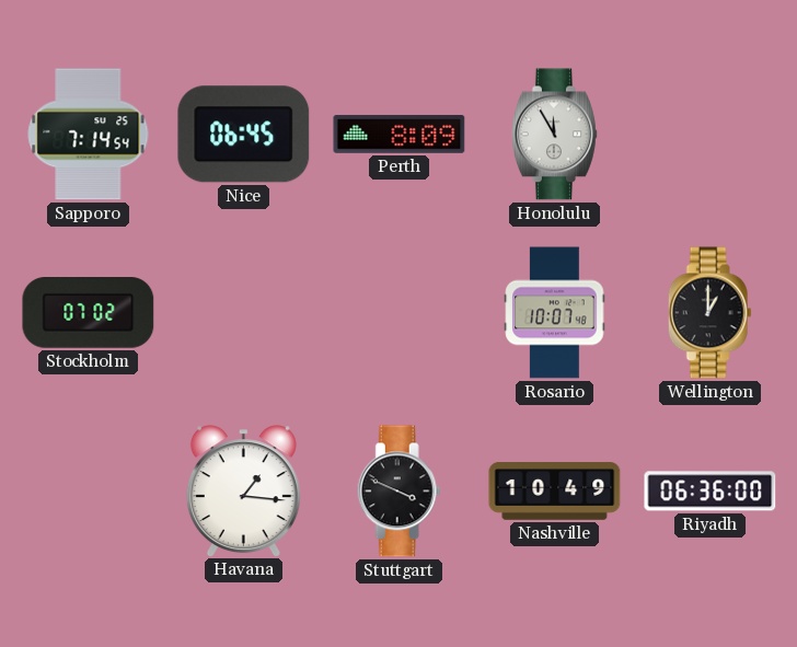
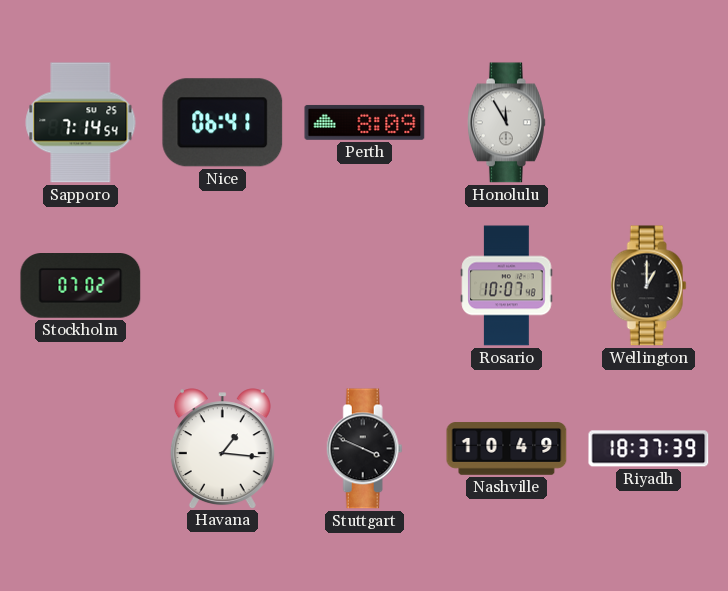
Nice: 06:45 -> 06:41
Riyadh: 06:36 -> 18:37
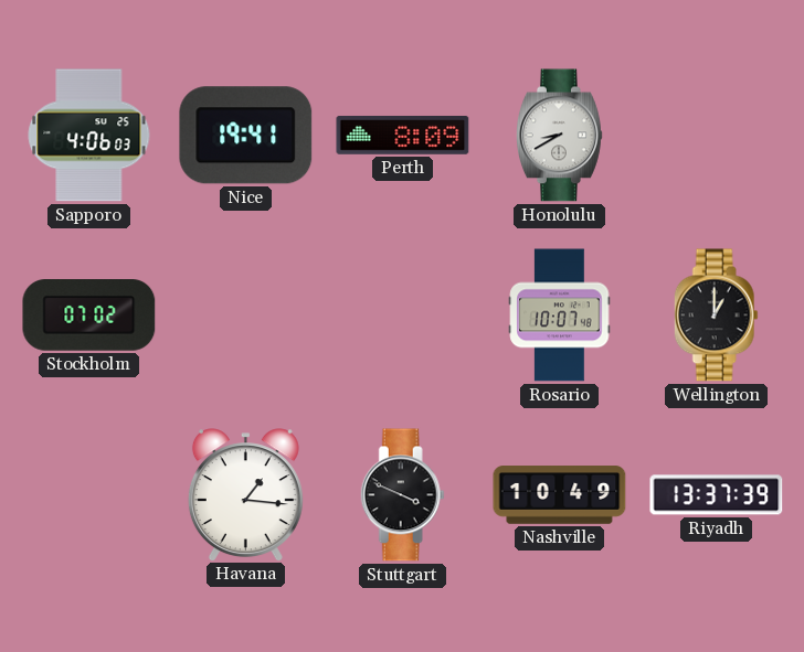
Sapporo: 7:14 -> 4:06
Nice: 06:41 -> 19:41
Honolulu: 11:55 -> 8:40
Riyadh: 18:37 -> 13:37
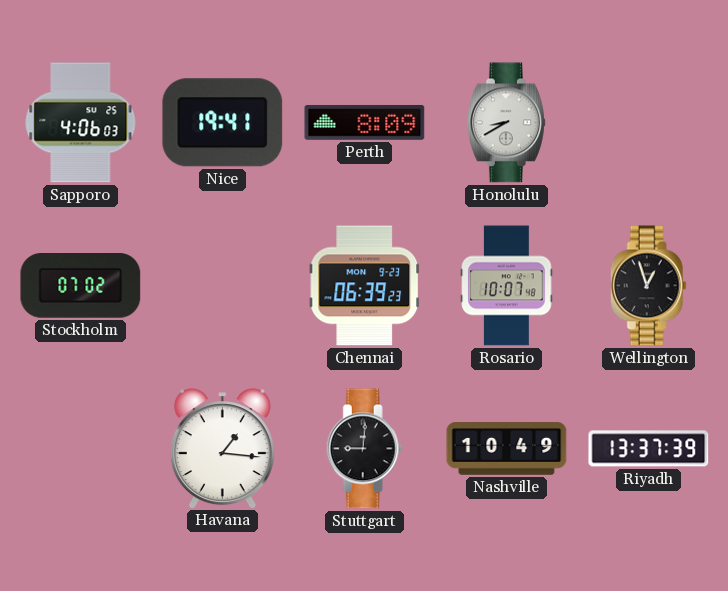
Chennai: none -> 06:39
Wellington: 1:00 -> 12:57
Stuttgart: 3:49 -> 9:01
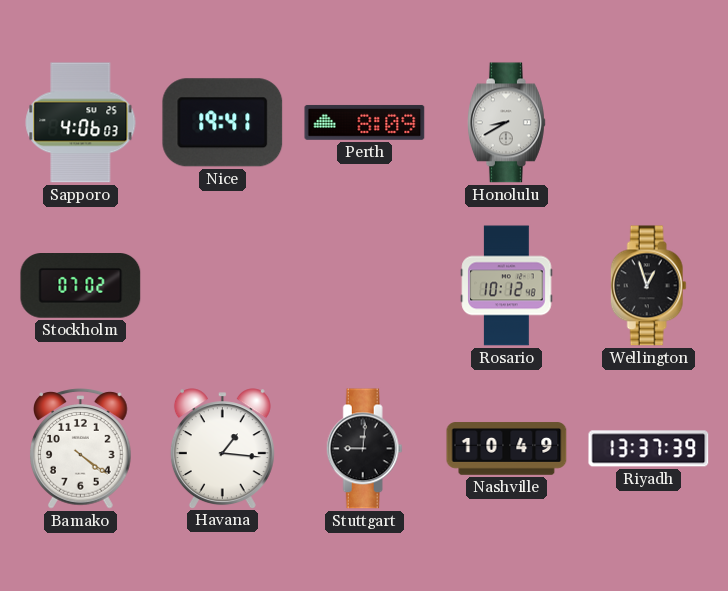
Chennai: 06:39 -> none
Rosario: 10:07 -> 10:12
Bamako: none -> 4:21
